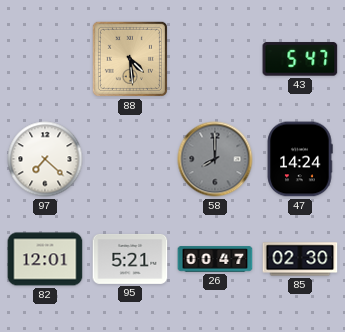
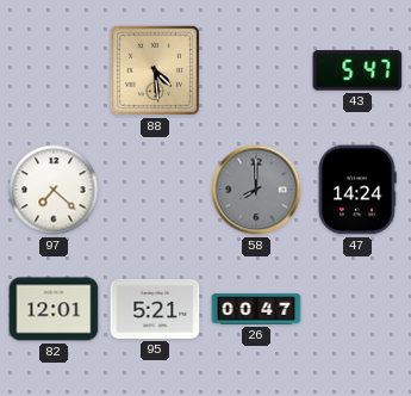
85: 02:30 -> none
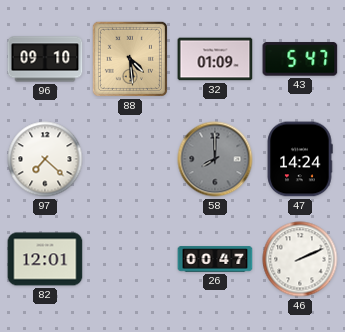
96: none -> 09:10
32: none -> 01:09
95: 5:21 -> none
46: none -> 2:11
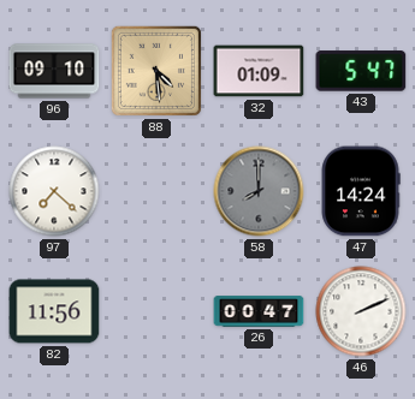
82: 12:01 -> 11:56
